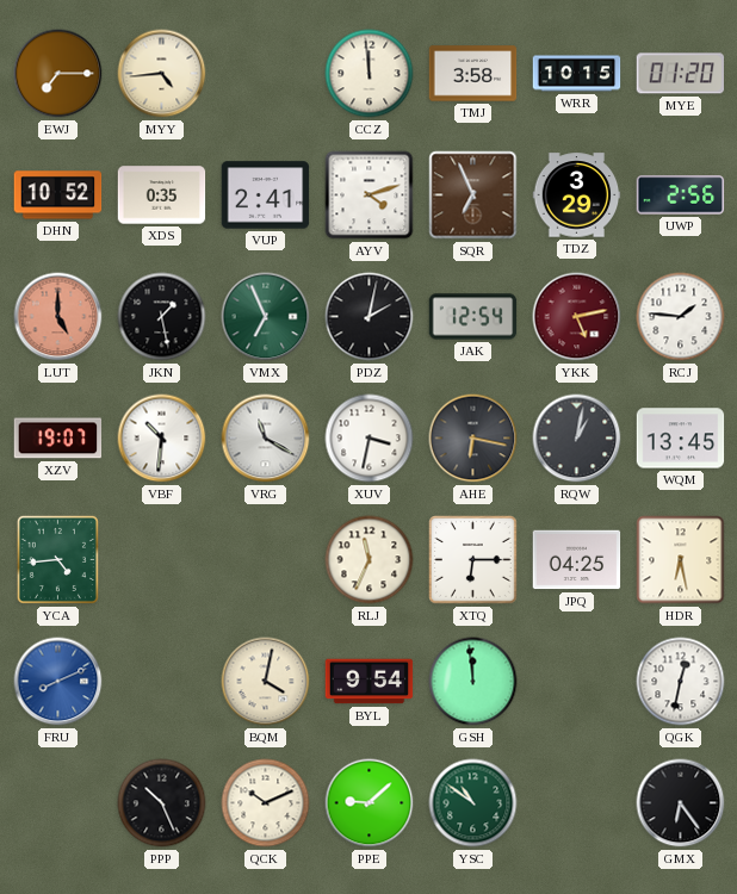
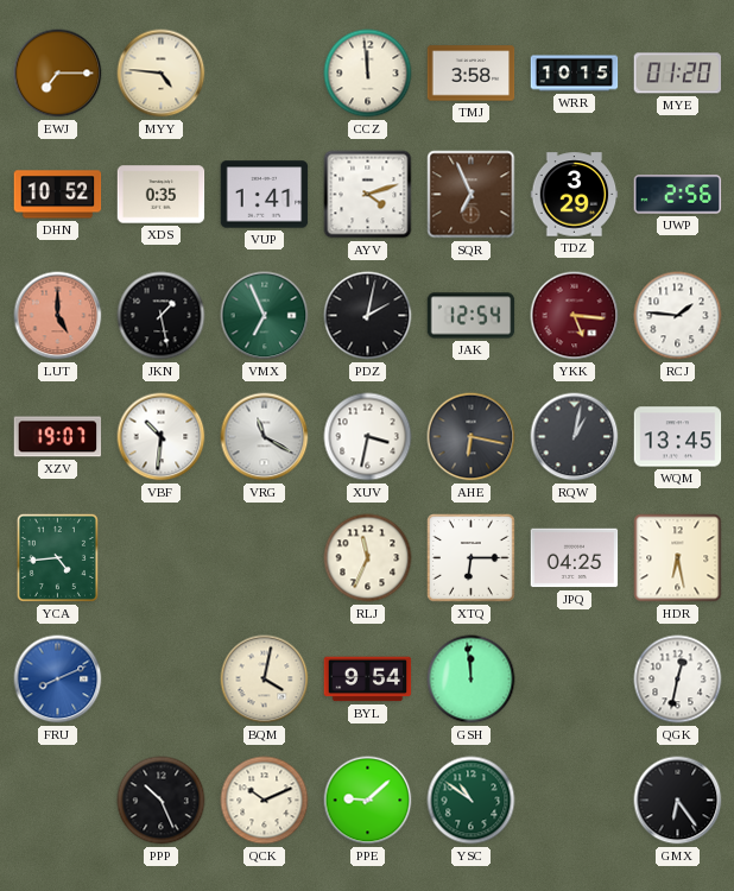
MYY: 4:44 -> 4:46
VUP: 2:41 -> 1:41
YKK: 5:13 -> 5:16
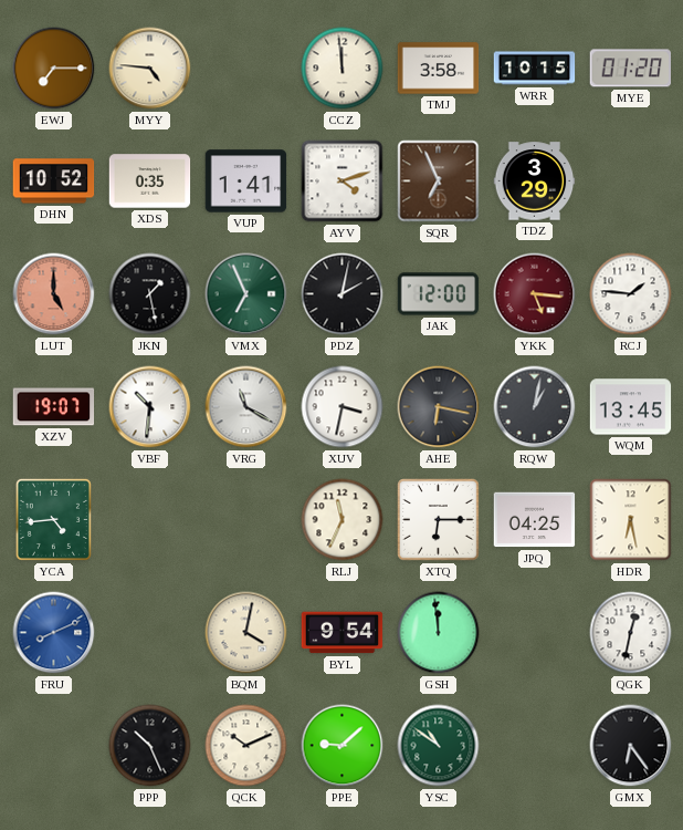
UWP: 2:56 -> none
JAK: 12:54 -> 12:00
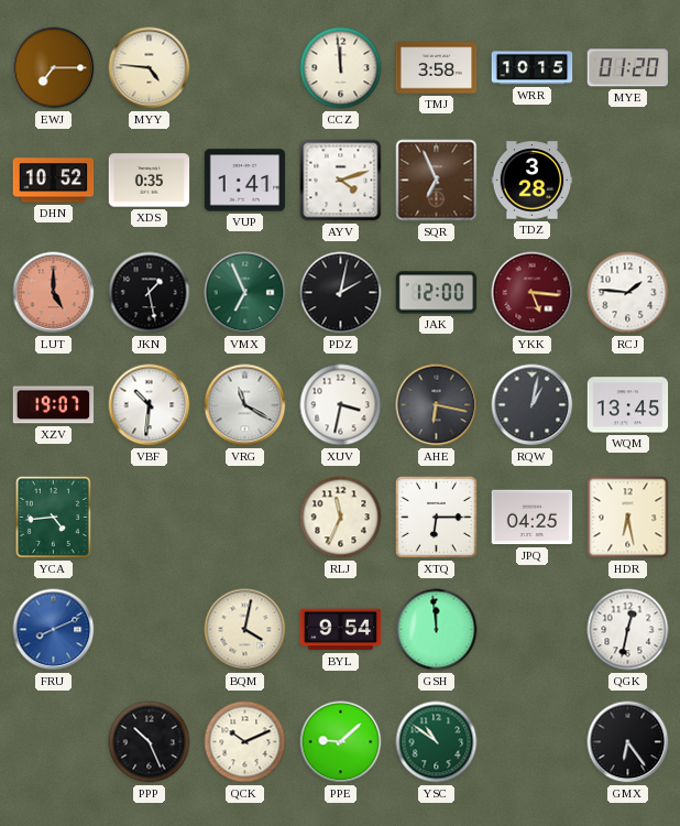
TDZ: 3:29 -> 3:28
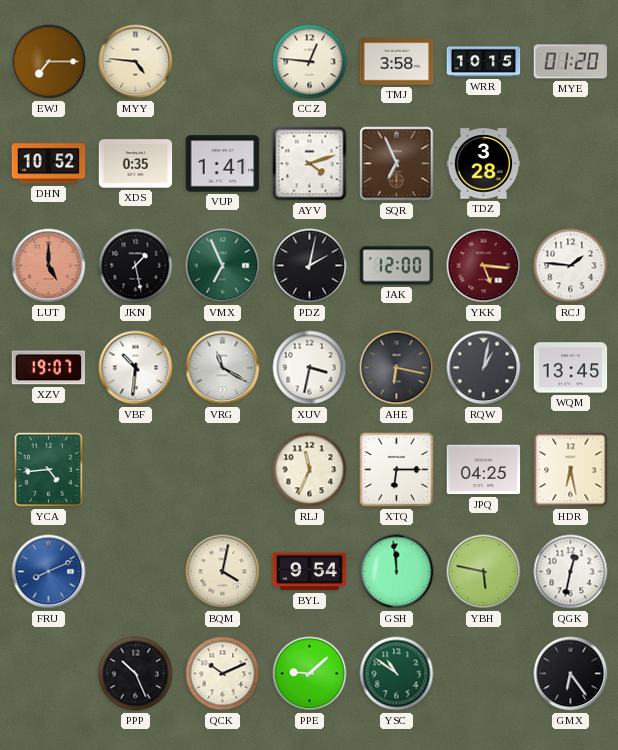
CCZ: 11:59 -> 12:46
YBH: none -> 5:47
